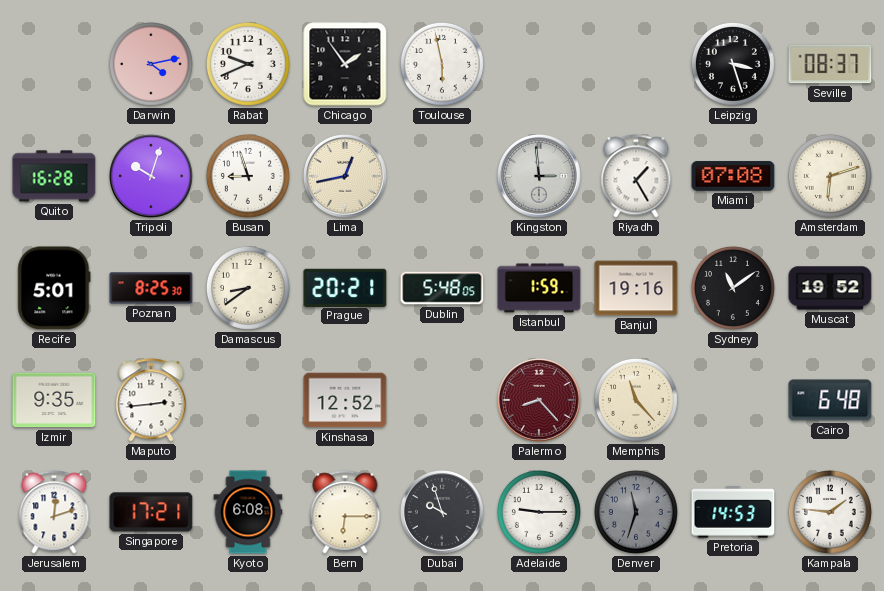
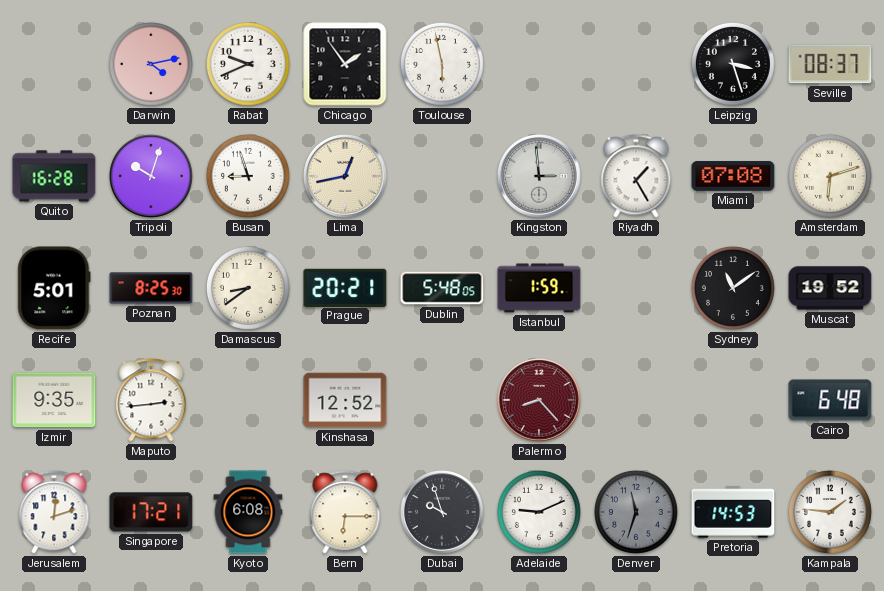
Banjul: 19:16 -> none
Memphis: 11:23 -> none
Adelaide: 9:15 -> 9:11
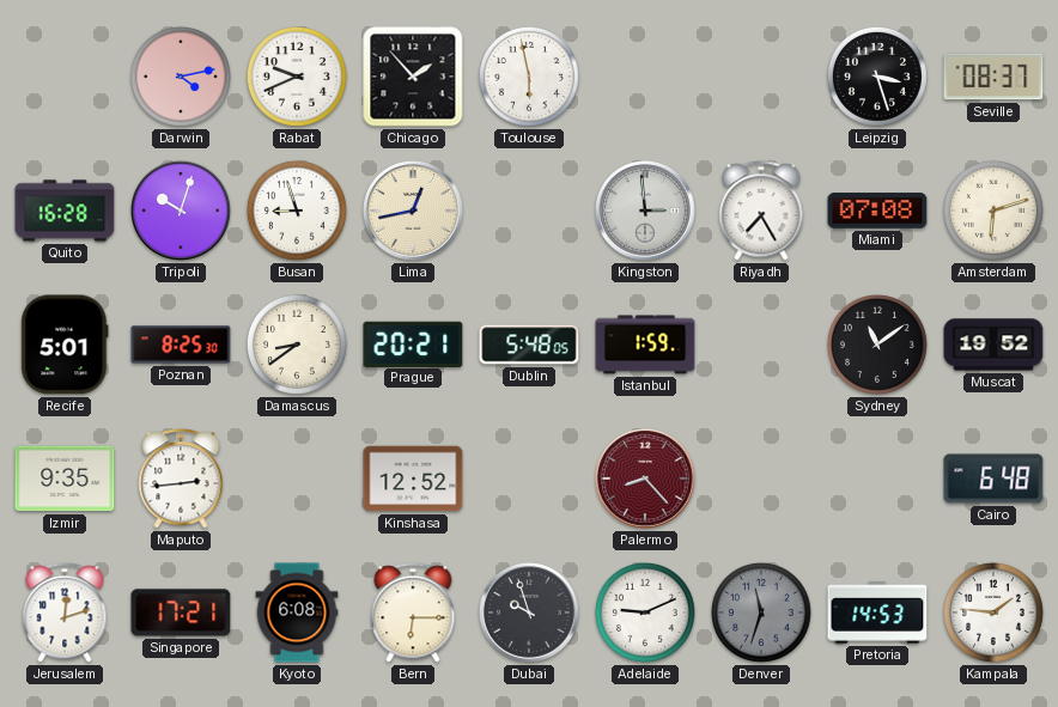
Chicago: 1:54 -> 1:53
Riyadh: 1:25 -> 7:25
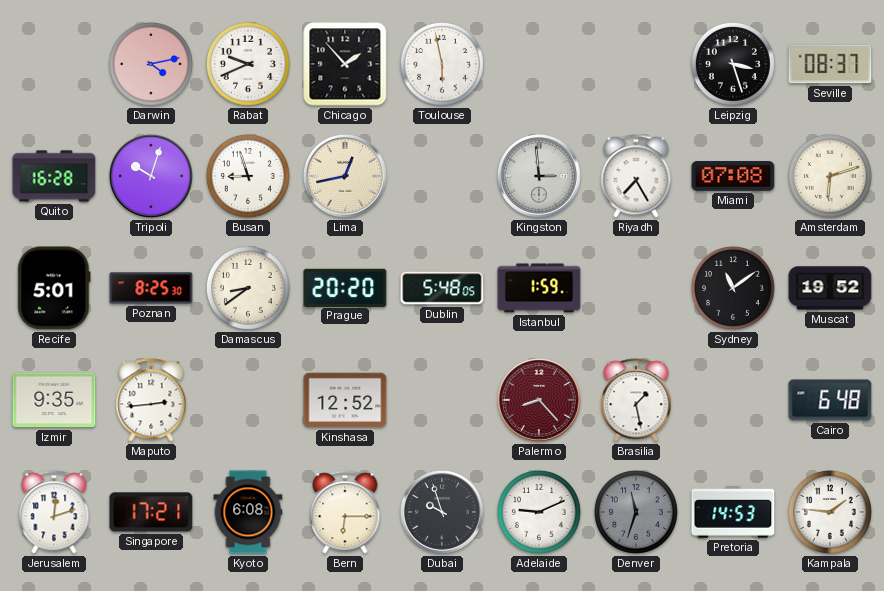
Prague: 20:21 -> 20:20
Brasilia: none -> 1:28
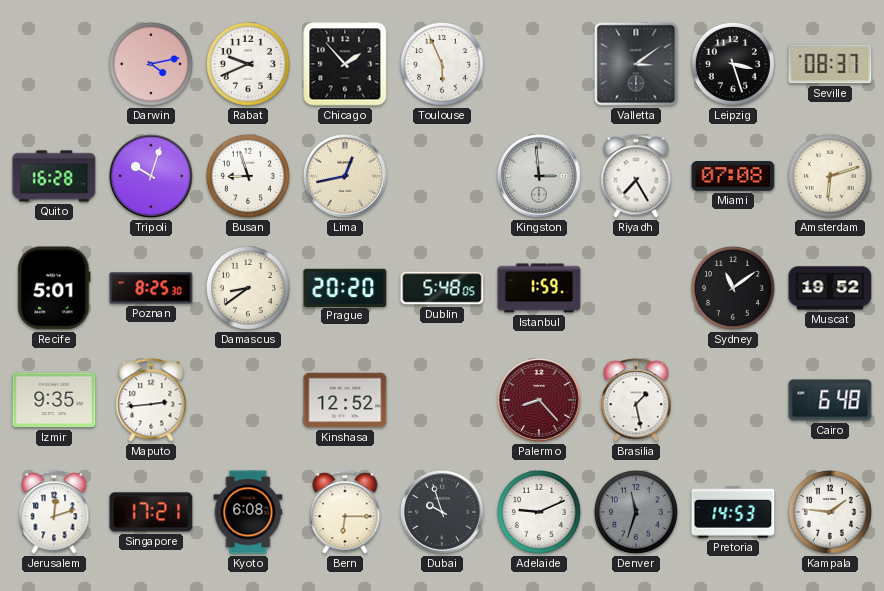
Toulouse: 5:58 -> 5:56
Valletta: none -> 3:09
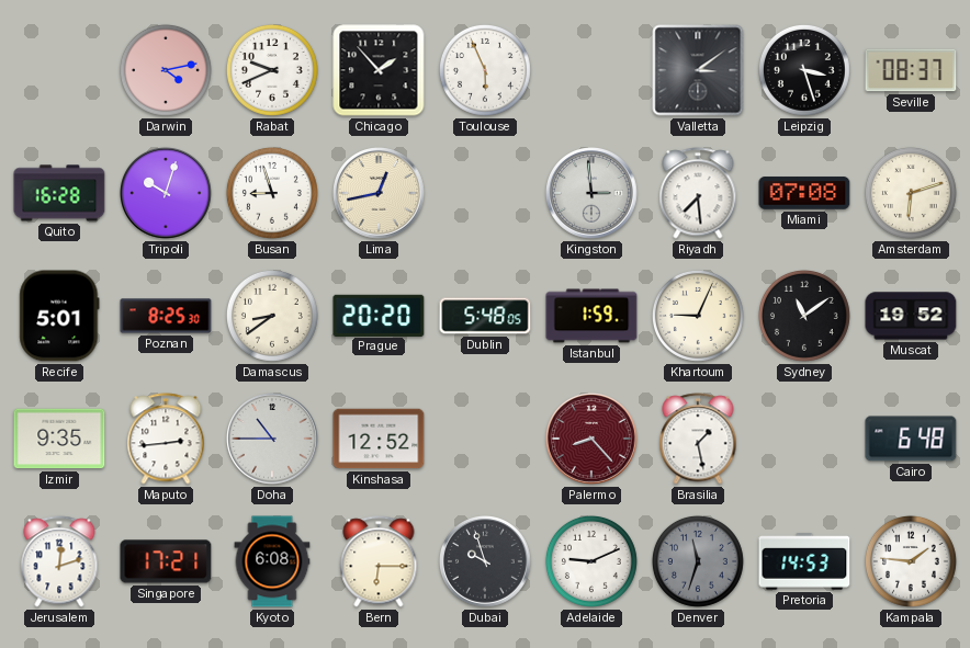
Riyadh: 7:25 -> 7:29
Khartoum: none -> 9:04
Doha: none -> 10:45
